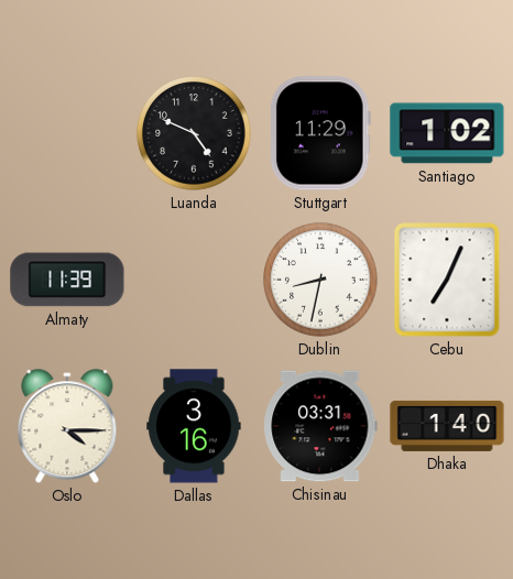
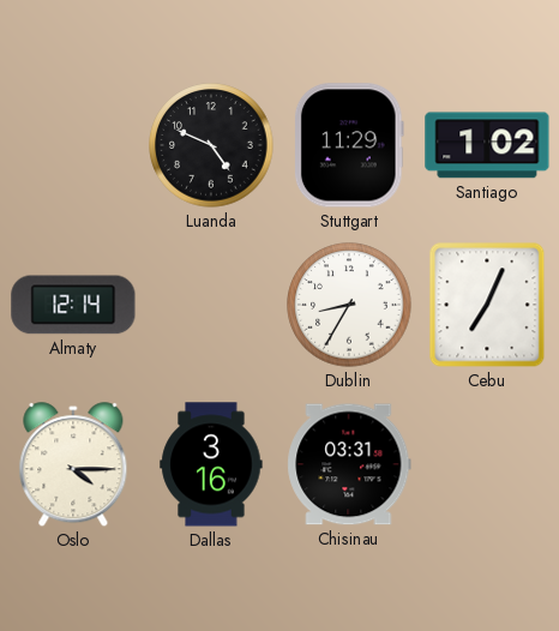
Almaty: 11:39 -> 12:14
Dublin: 8:32 -> 8:35
Dhaka: 1:40 -> none
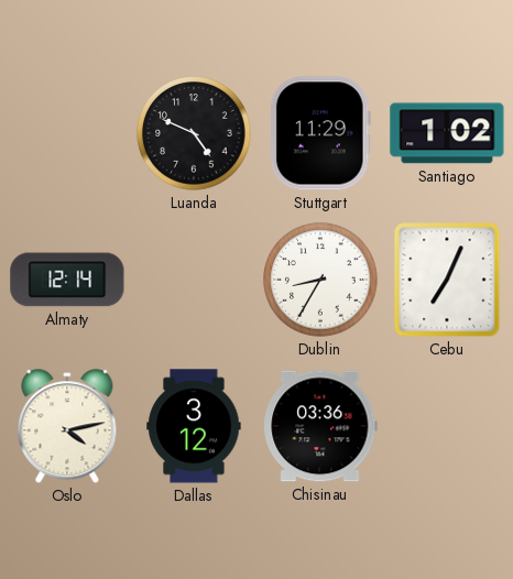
Oslo: 4:15 -> 4:13
Dallas: 3:16 -> 3:12
Chisinau: 03:31 -> 03:36
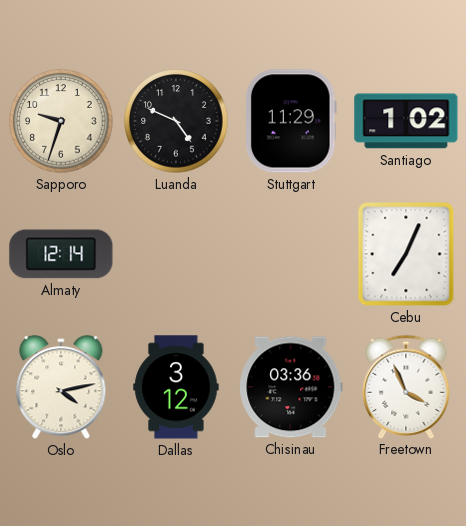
Sapporo: none -> 9:33
Dublin: 8:35 -> none
Freetown: none -> 3:56
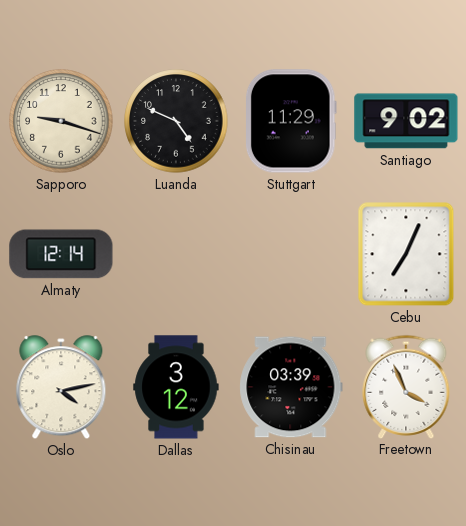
Sapporo: 9:33 -> 9:18
Santiago: 1:02 -> 9:02
Chisinau: 03:36 -> 03:39
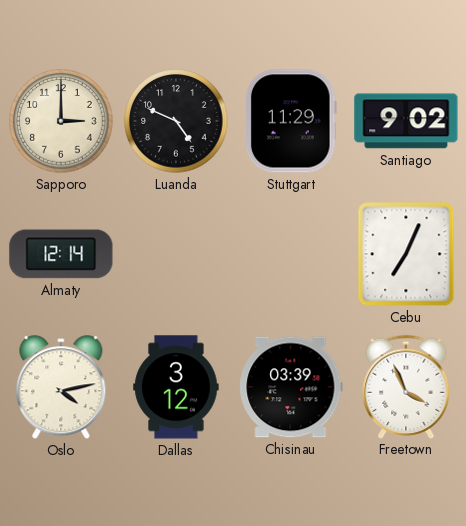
Sapporo: 9:18 -> 3:00
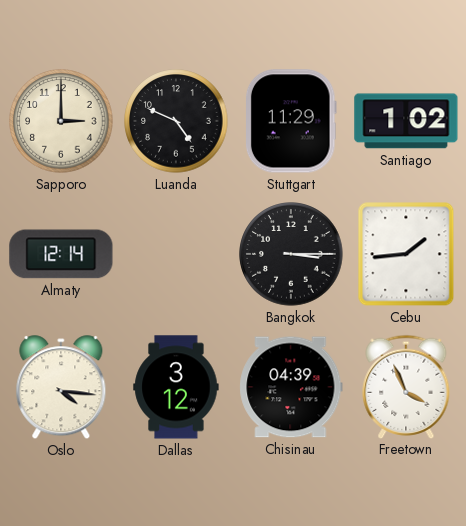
Santiago: 9:02 -> 1:02
Bangkok: none -> 3:15
Cebu: 7:04 -> 1:44
Oslo: 4:13 -> 4:16
Chisinau: 03:39 -> 04:39
